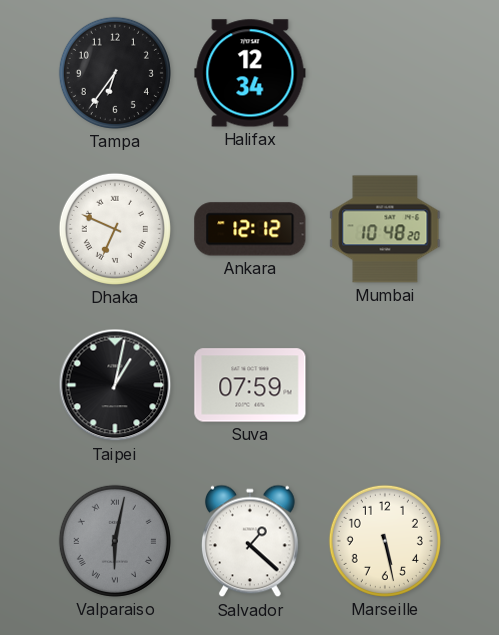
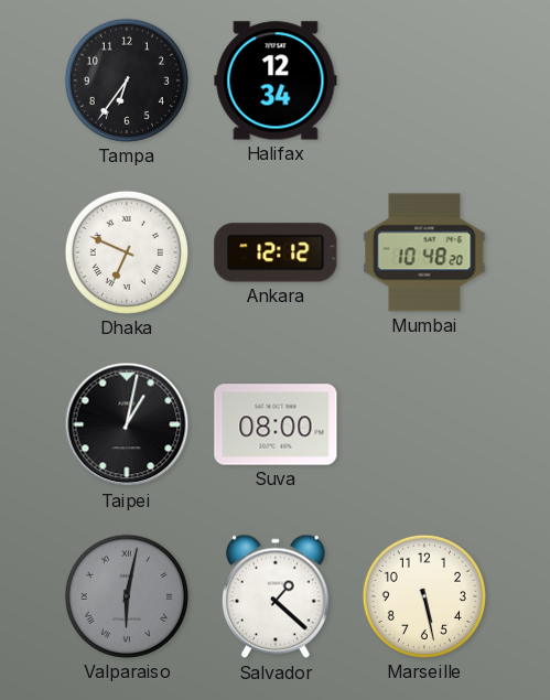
Suva: 07:59 -> 08:00
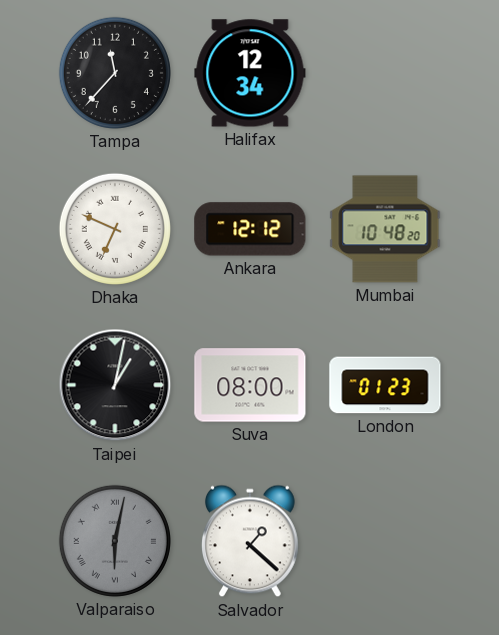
Tampa: 6:36 -> 11:37
London: none -> 01:23
Marseille: 5:28 -> none
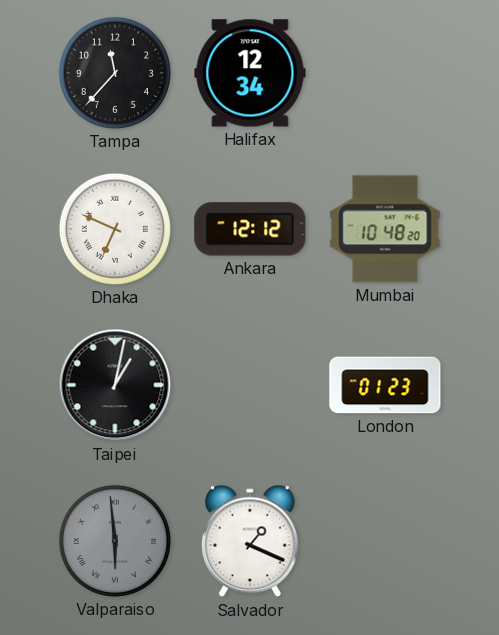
Suva: 08:00 -> none
Valparaiso: 6:02 -> 5:59
Salvador: 1:22 -> 1:19
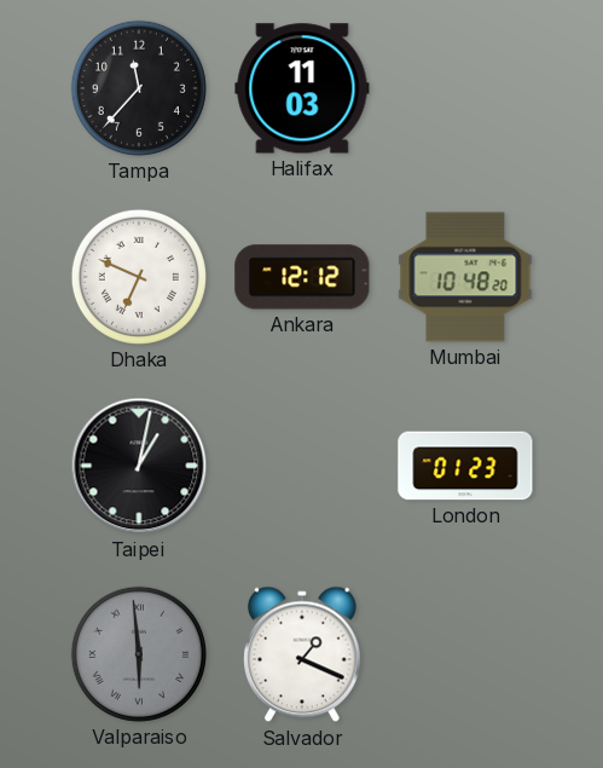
Halifax: 12:34 -> 11:03
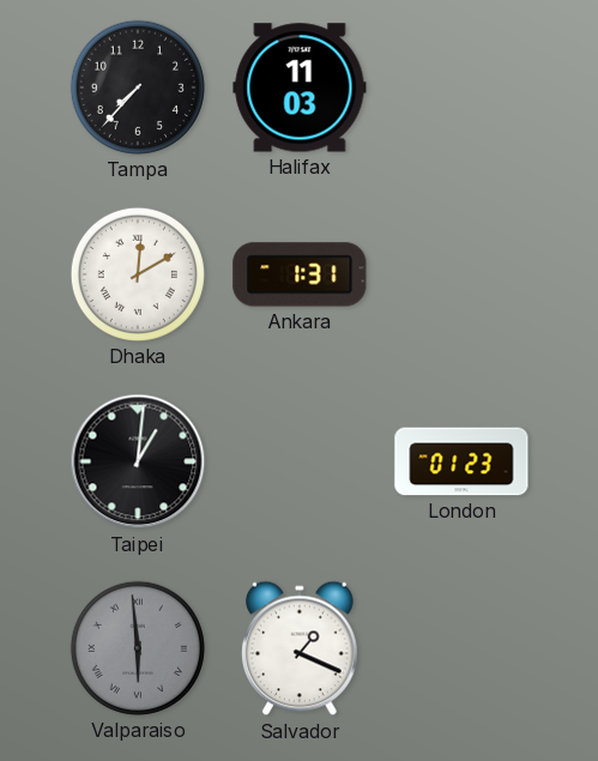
Tampa: 11:37 -> 7:37
Dhaka: 6:49 -> 12:10
Ankara: 12:12 -> 1:31
Mumbai: 10:48 -> none
Taipei: 1:02 -> 1:01
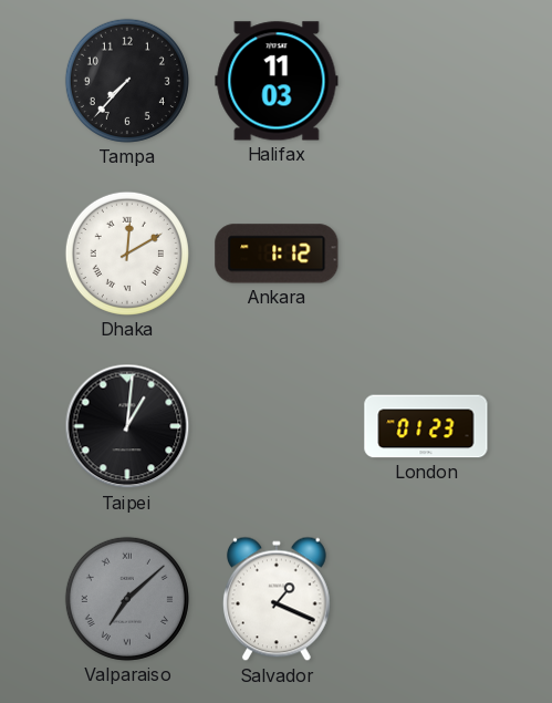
Ankara: 1:31 -> 1:12
Valparaiso: 5:59 -> 7:08
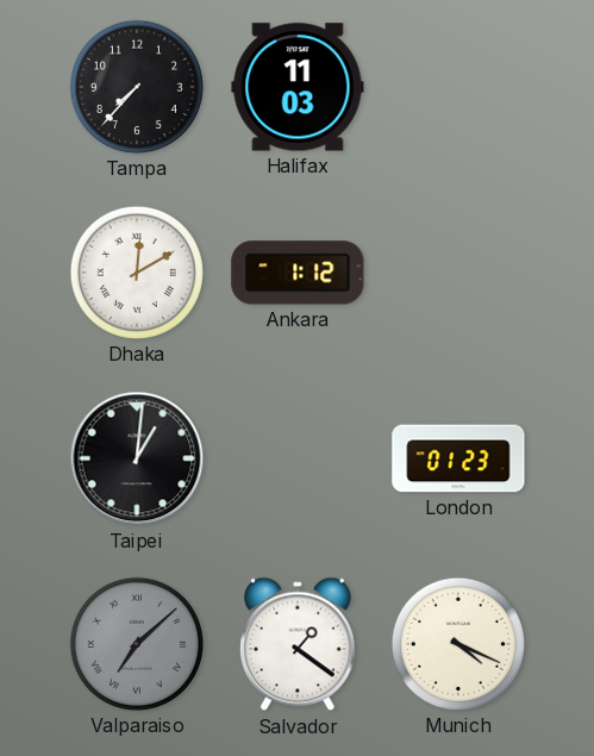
Salvador: 1:19 -> 1:21
Munich: none -> 4:19
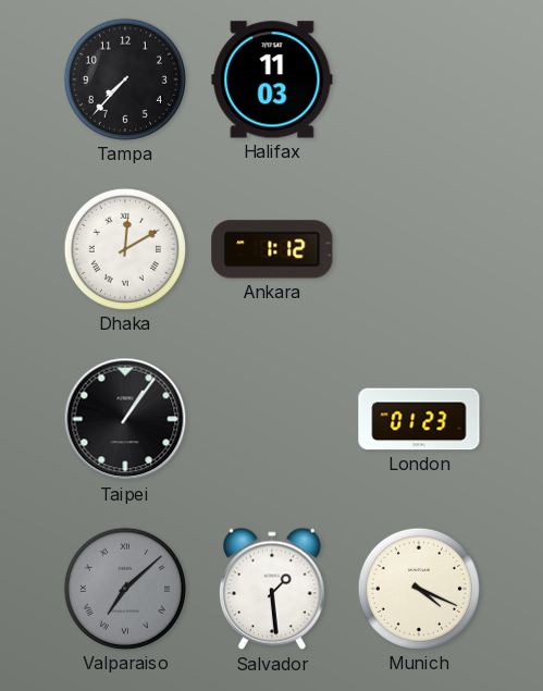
Taipei: 1:01 -> 1:06
Salvador: 1:21 -> 1:29
